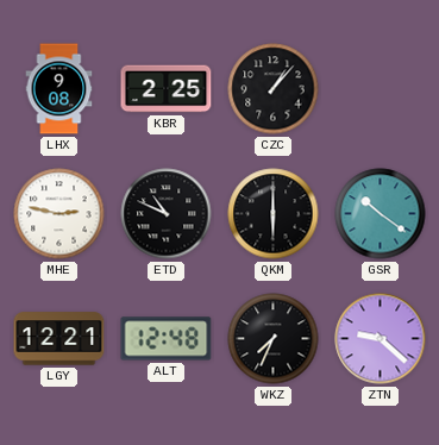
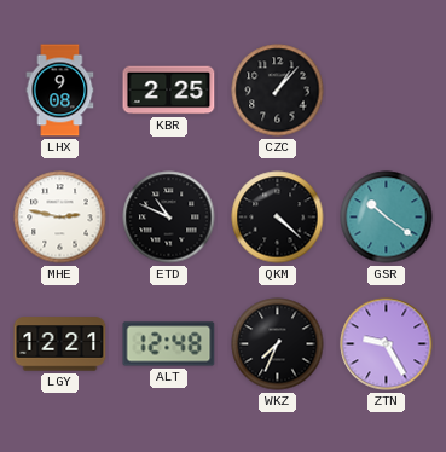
QKM: 6:00 -> 4:22
ZTN: 9:22 -> 9:25
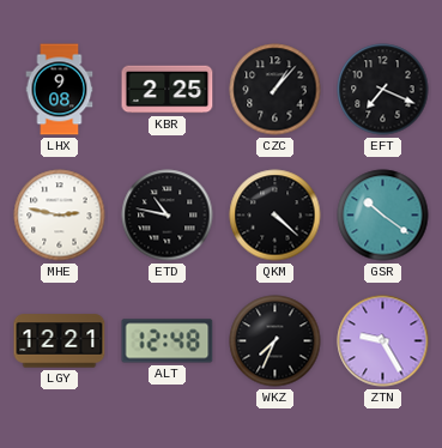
EFT: none -> 7:19
ETD: 10:49 -> 10:47
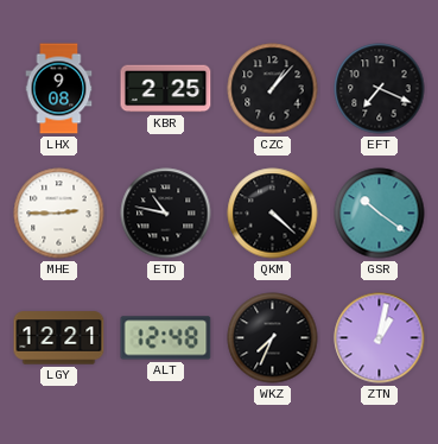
MHE: 2:47 -> 2:45
ZTN: 9:25 -> 1:02
